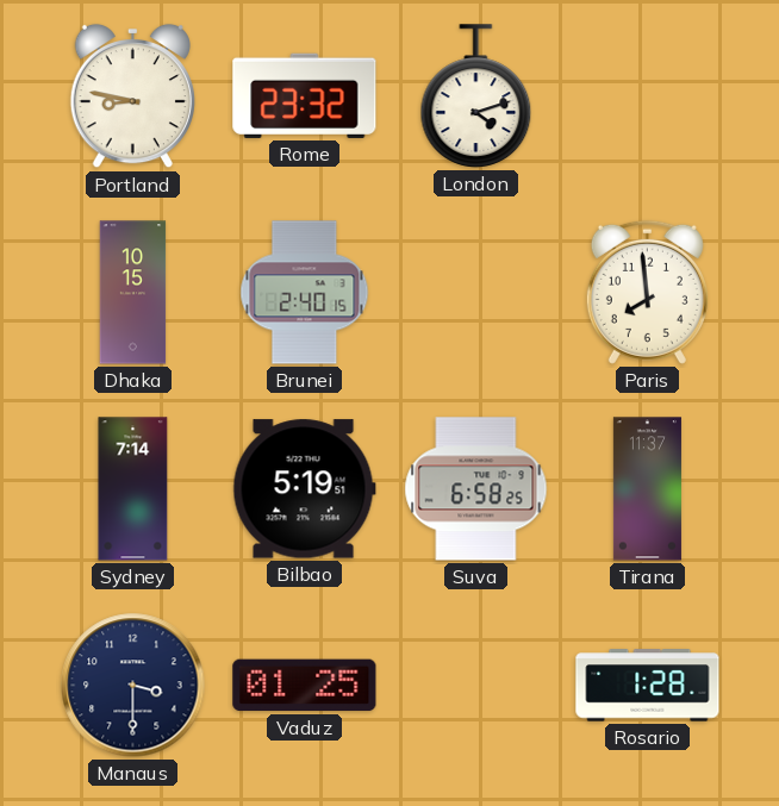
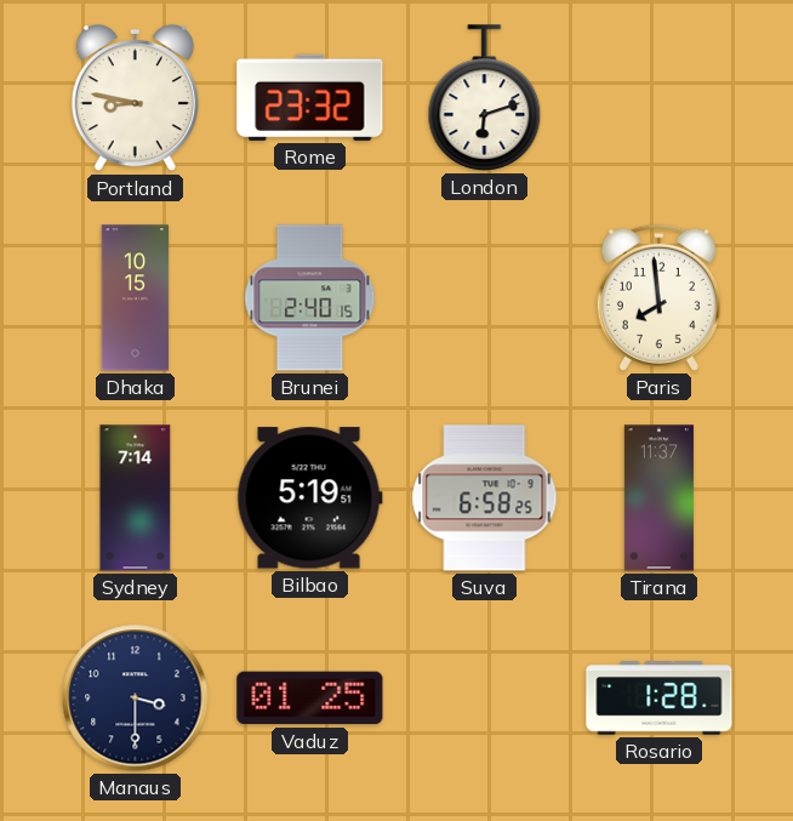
London: 4:12 -> 6:12
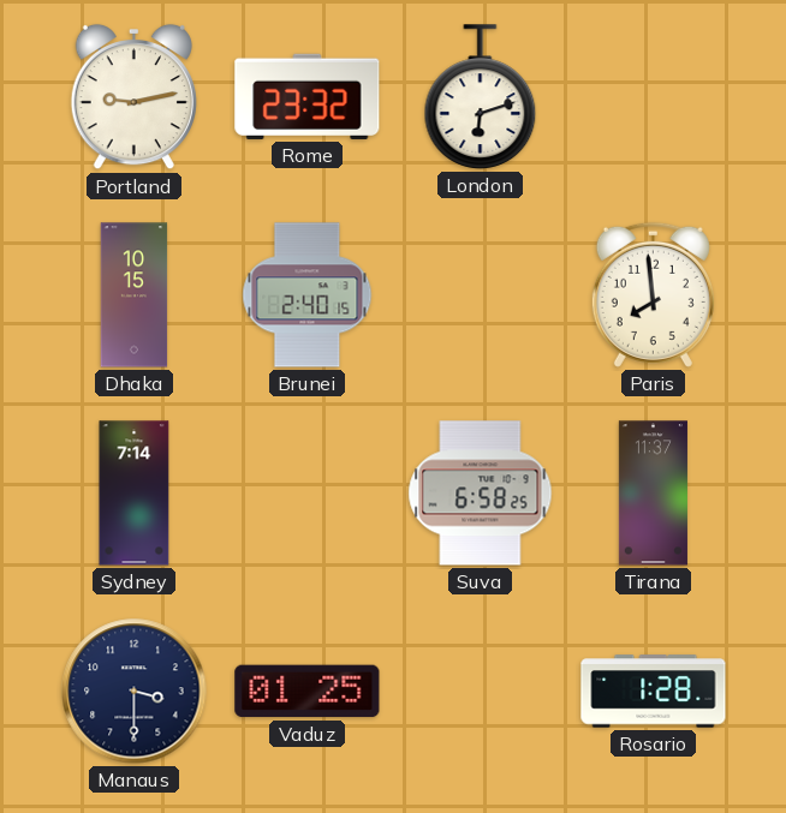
Portland: 8:47 -> 9:13
Bilbao: 5:19 -> none
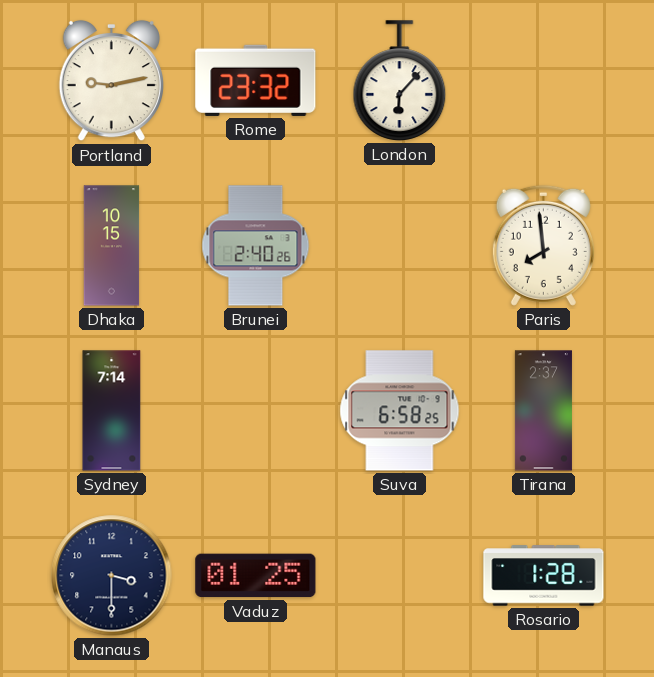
London: 6:12 -> 6:07
Brunei: 2:40:15 -> 2:40:26
Tirana: 11:37 -> 2:37
